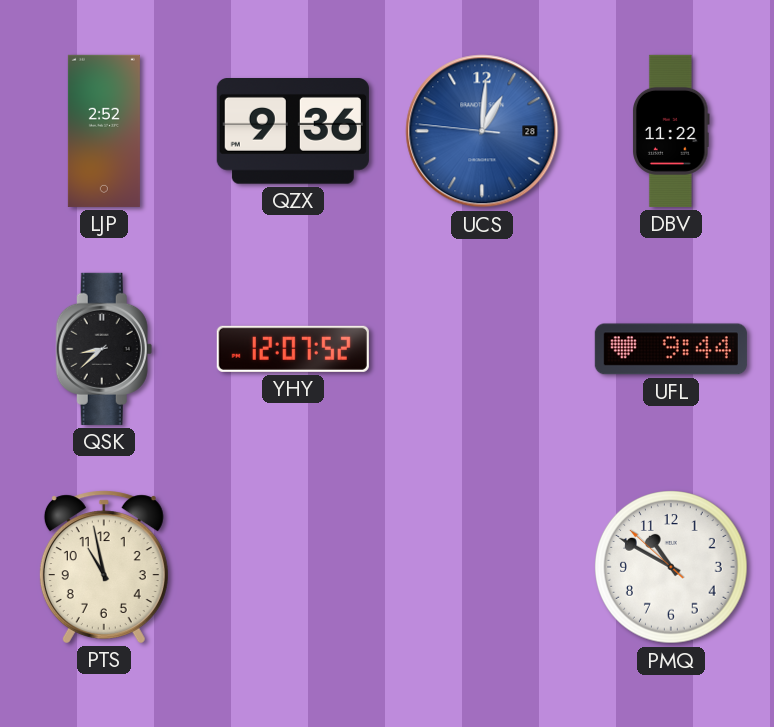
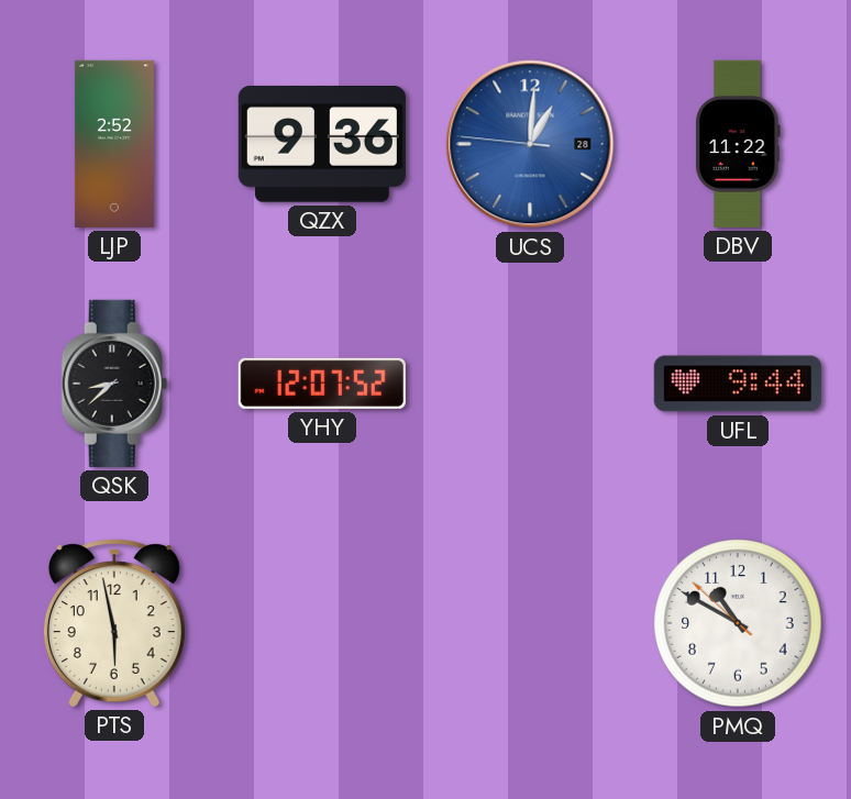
PTS: 10:58 -> 5:58
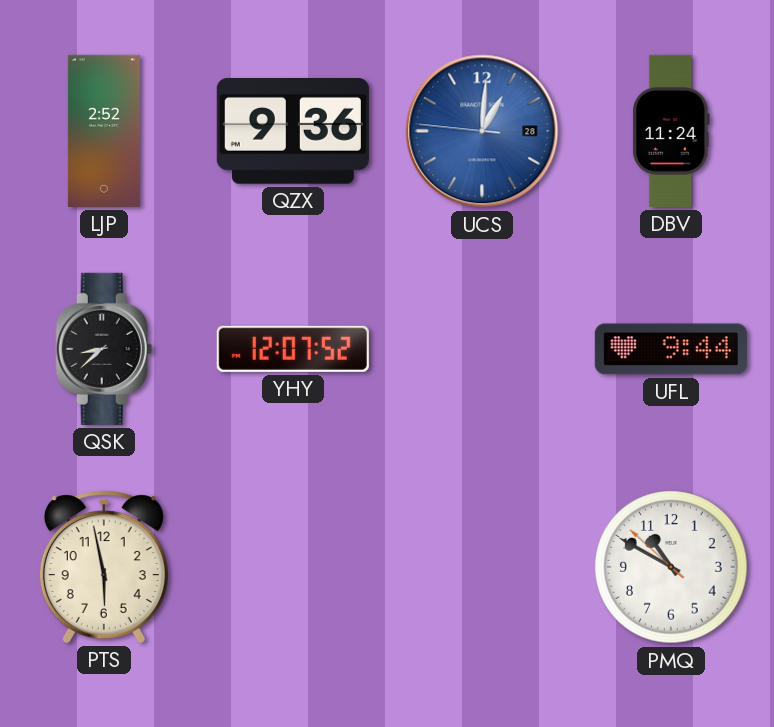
DBV: 11:22 -> 11:24
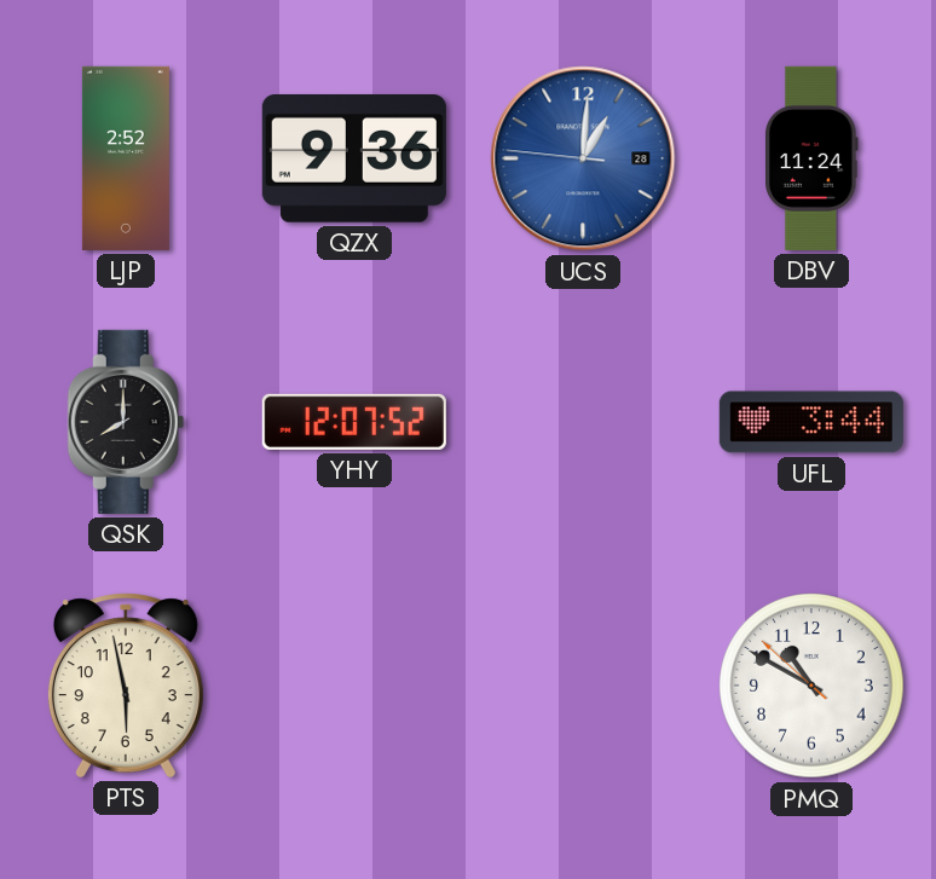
QSK: 8:38 -> 8:00
UFL: 9:44 -> 3:44
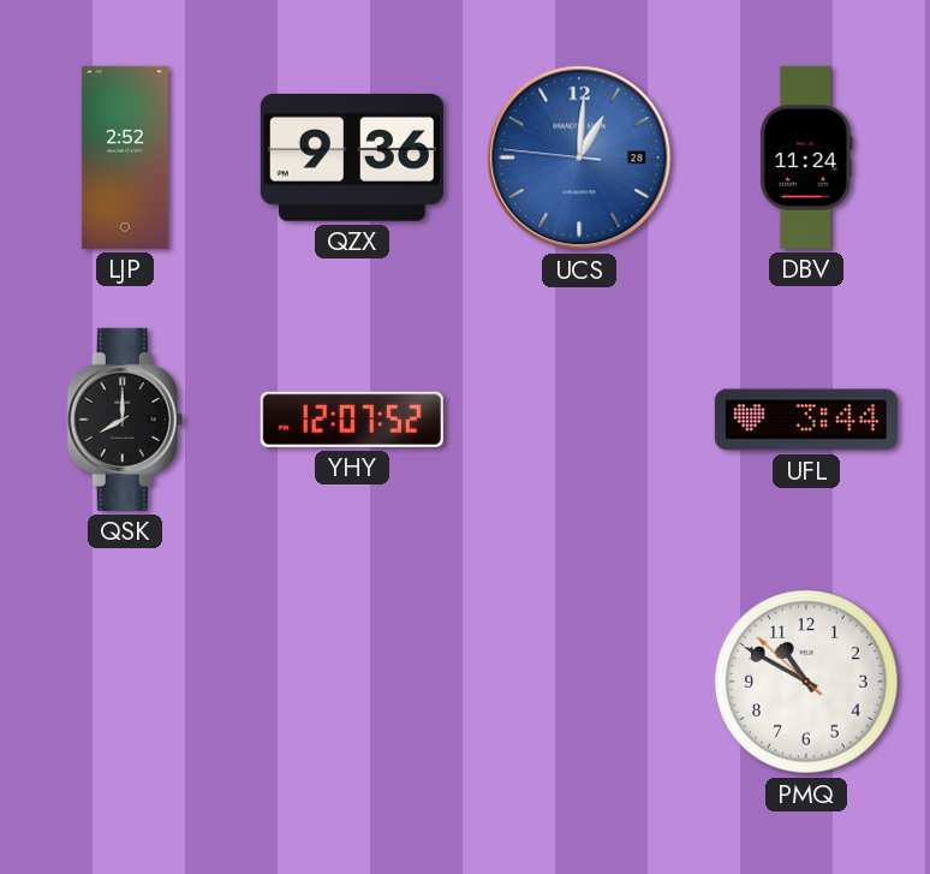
PTS: 5:58 -> none
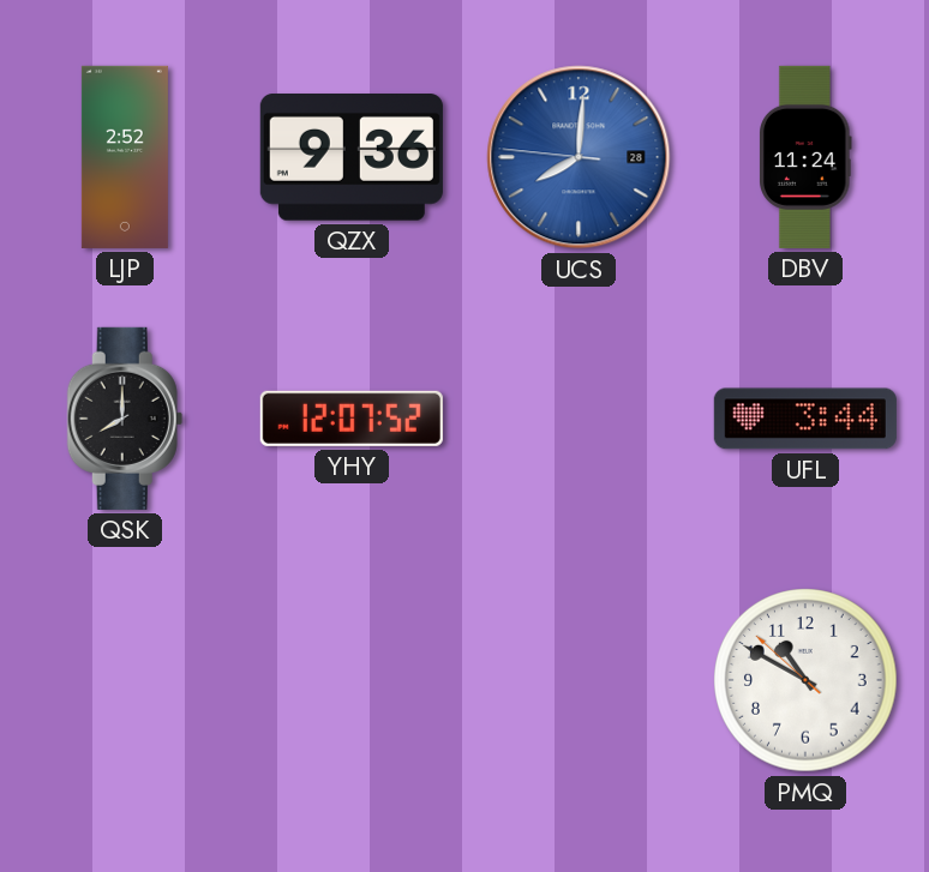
UCS: 1:00 -> 8:00
